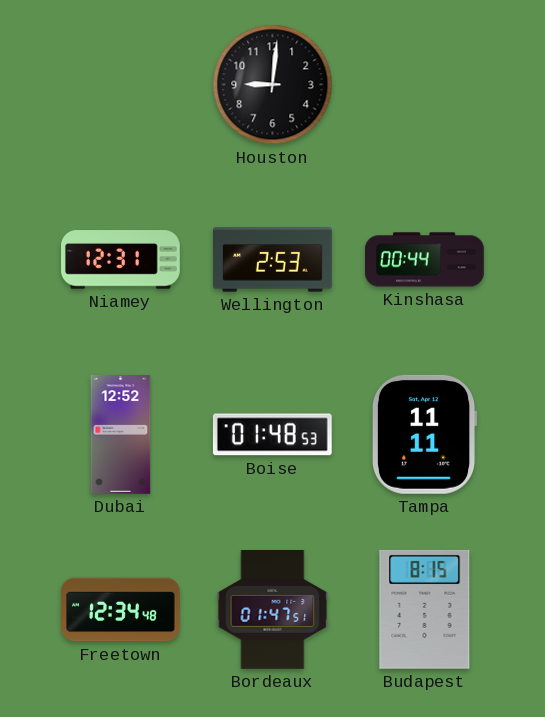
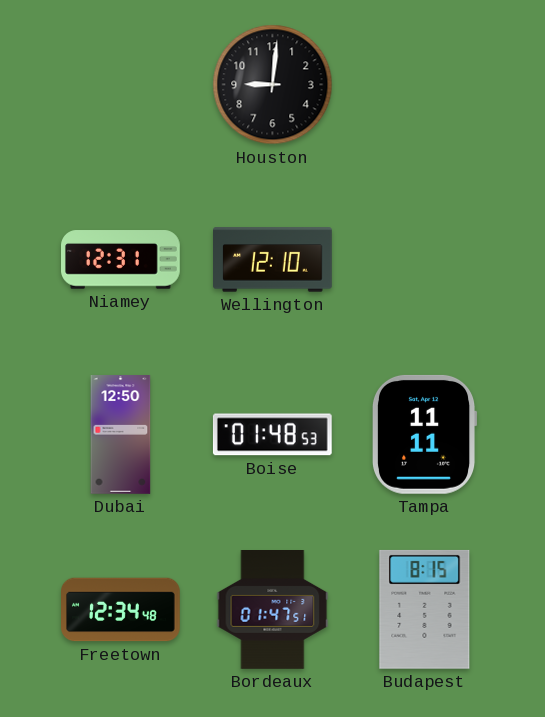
Wellington: 2:53 -> 12:10
Kinshasa: 00:44 -> none
Dubai: 12:52 -> 12:50
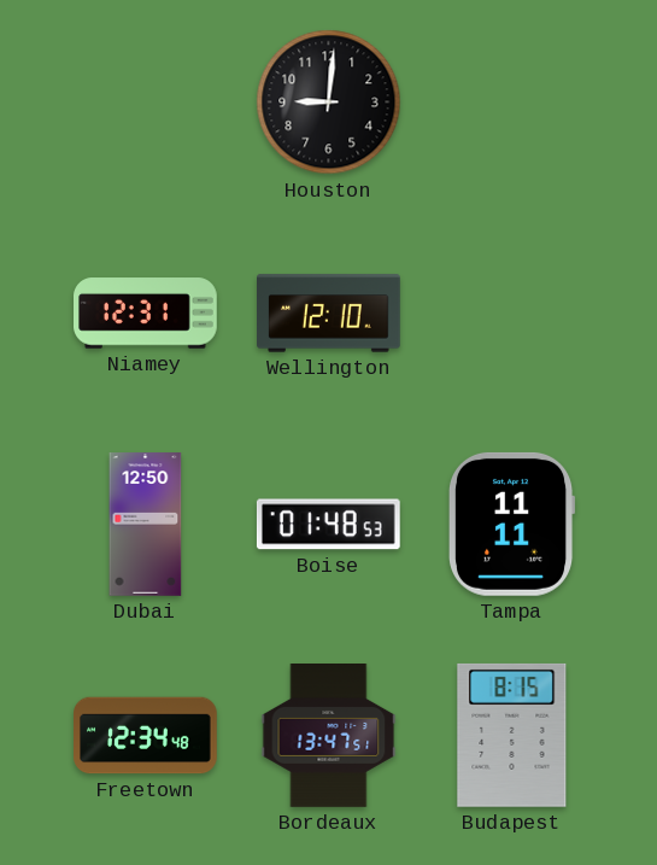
Bordeaux: 01:47 -> 13:47
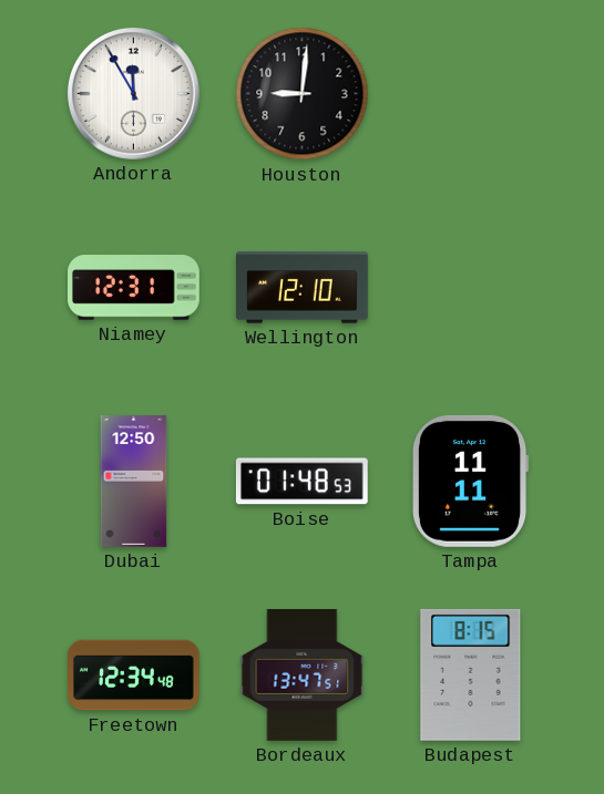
Andorra: none -> 11:55
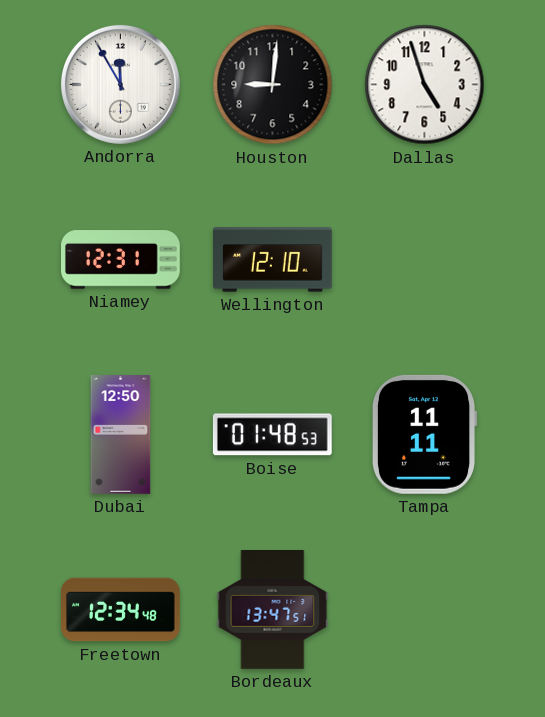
Dallas: none -> 4:57
Budapest: 8:15 -> none
